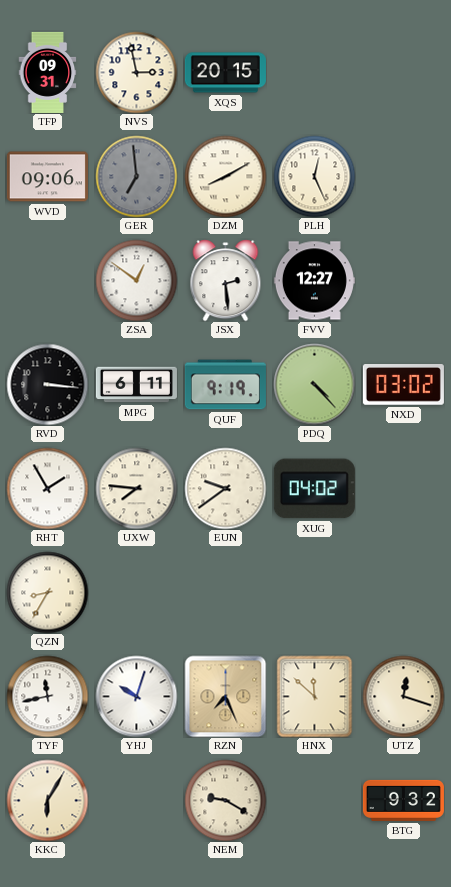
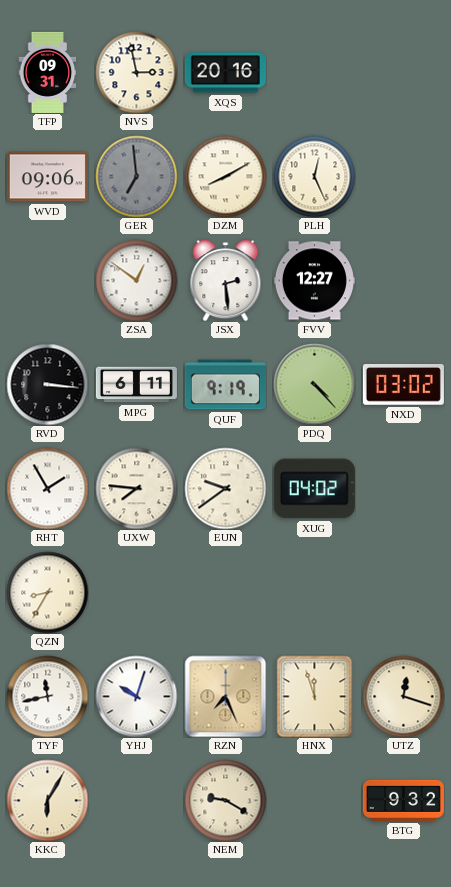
XQS: 20:15 -> 20:16
HNX: 11:52 -> 11:57
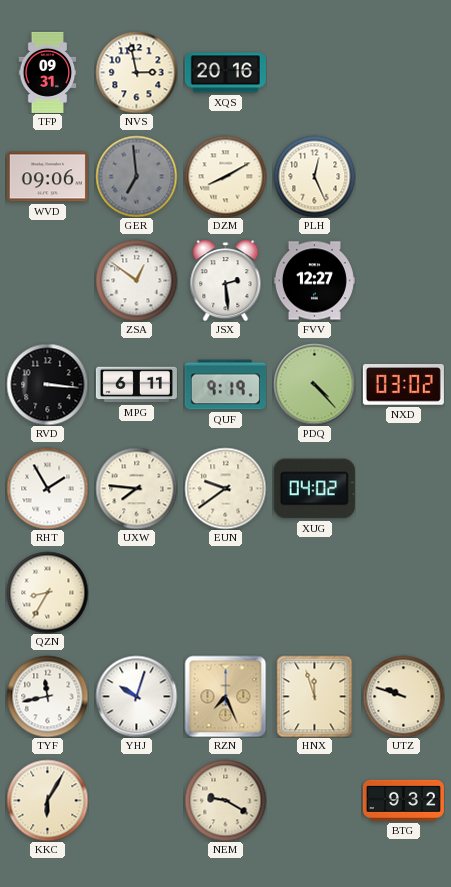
UTZ: 12:18 -> 9:48
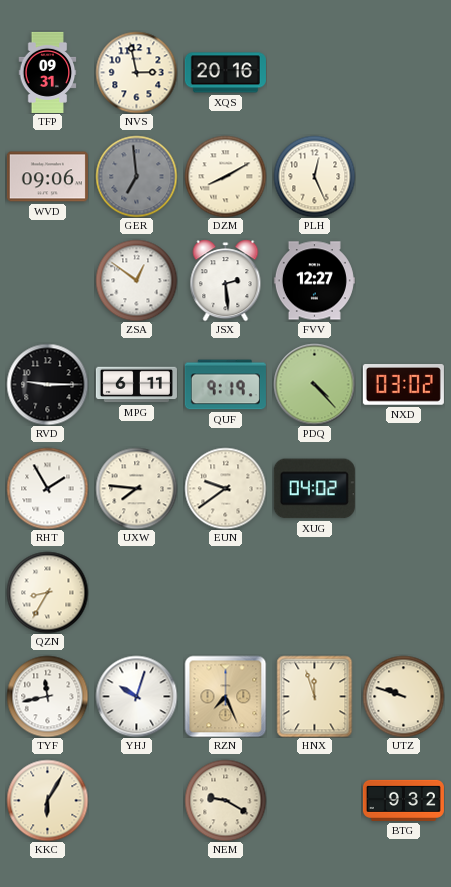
RVD: 3:16 -> 9:15
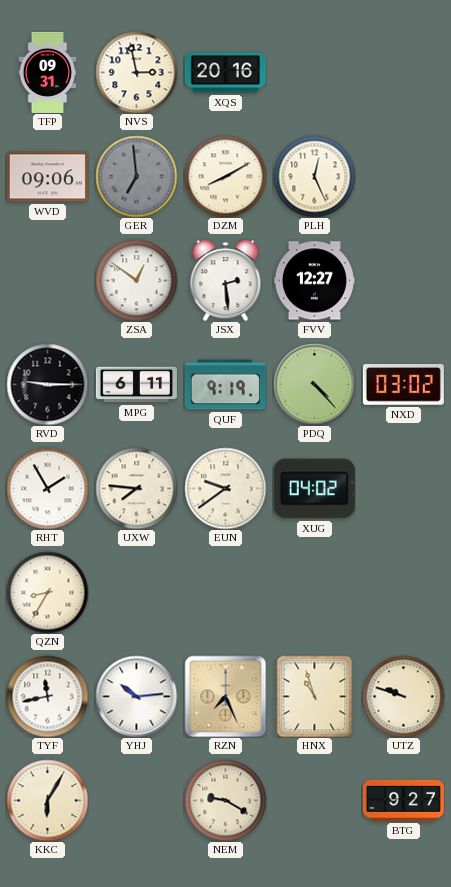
YHJ: 10:03 -> 10:14
HNX: 11:57 -> 10:57
BTG: 9:32 -> 9:27
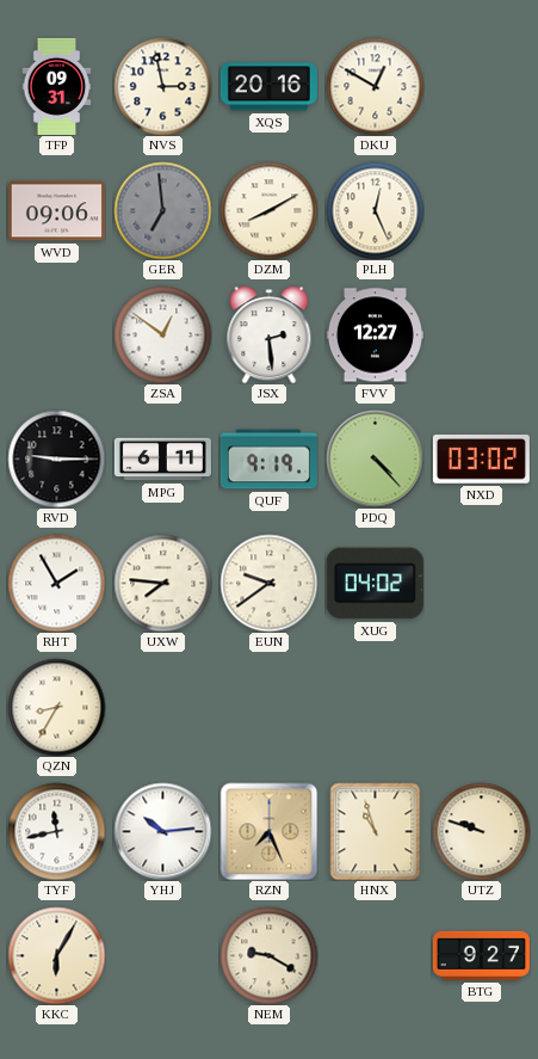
DKU: none -> 12:50
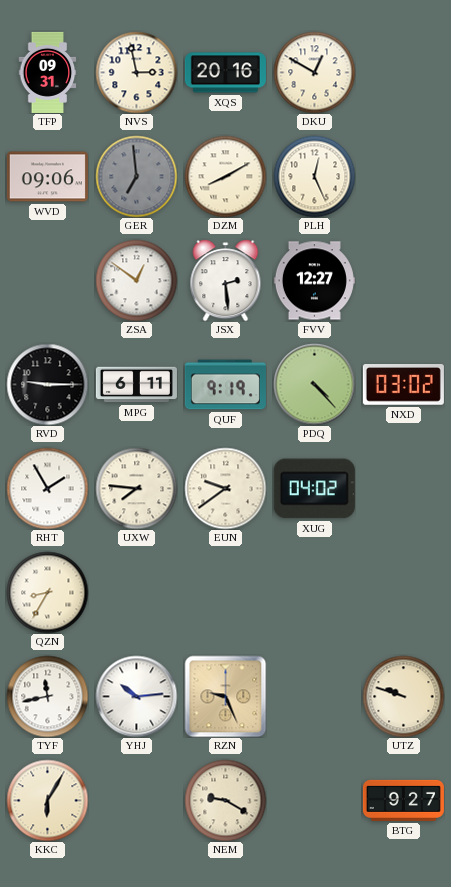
RZN: 7:26 -> 9:26
HNX: 10:57 -> none
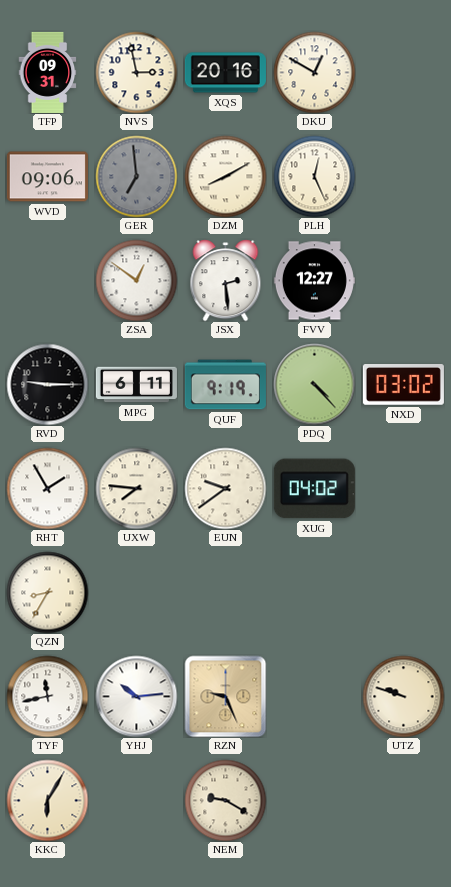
BTG: 9:27 -> none
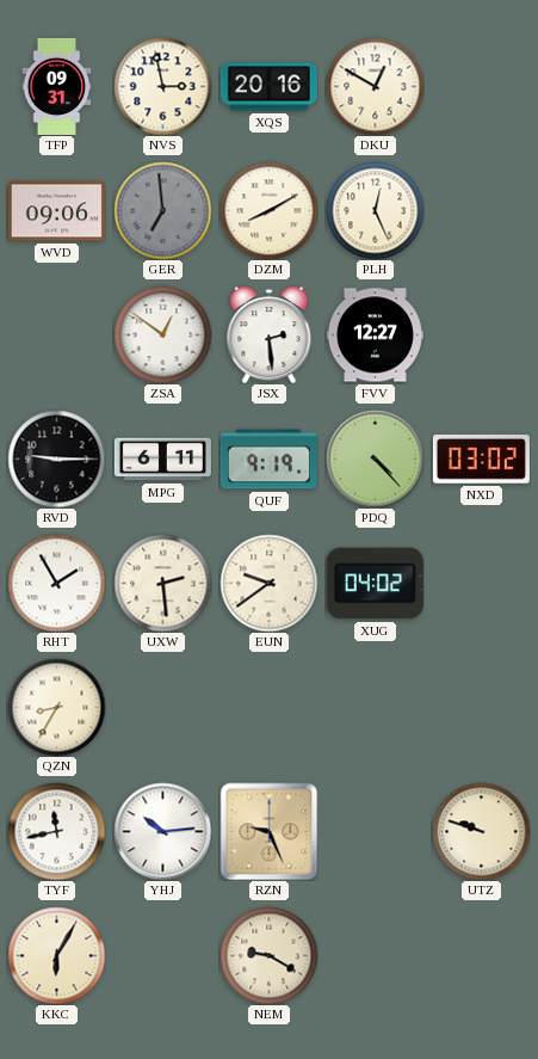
UXW: 7:46 -> 2:29
